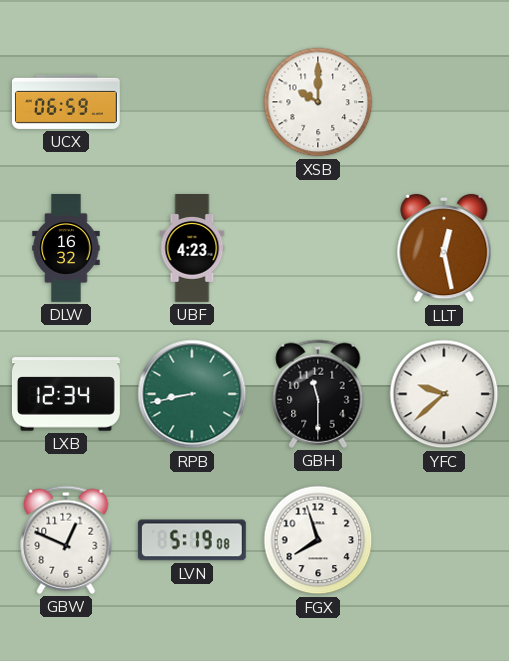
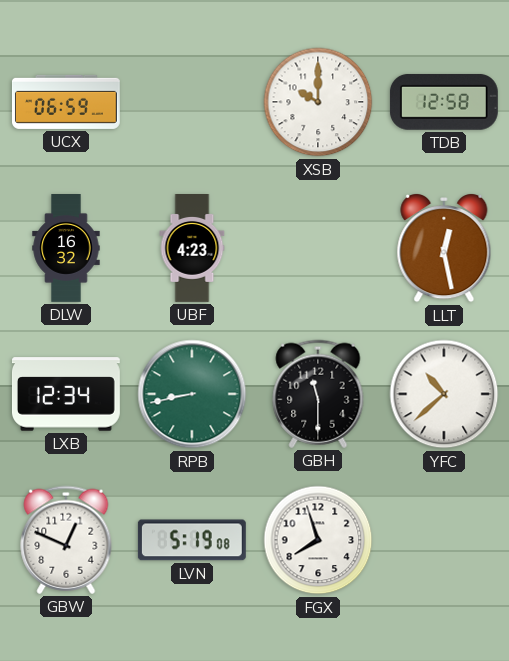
TDB: none -> 12:58
YFC: 9:38 -> 10:38
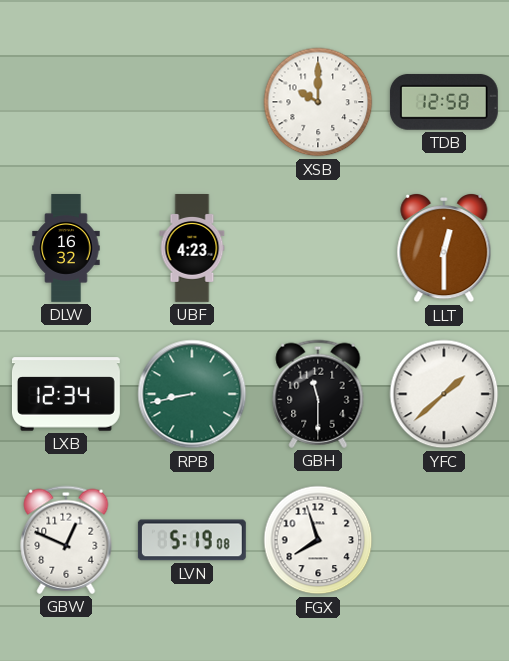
UCX: 06:59 -> none
LLT: 12:28 -> 12:30
YFC: 10:38 -> 1:38
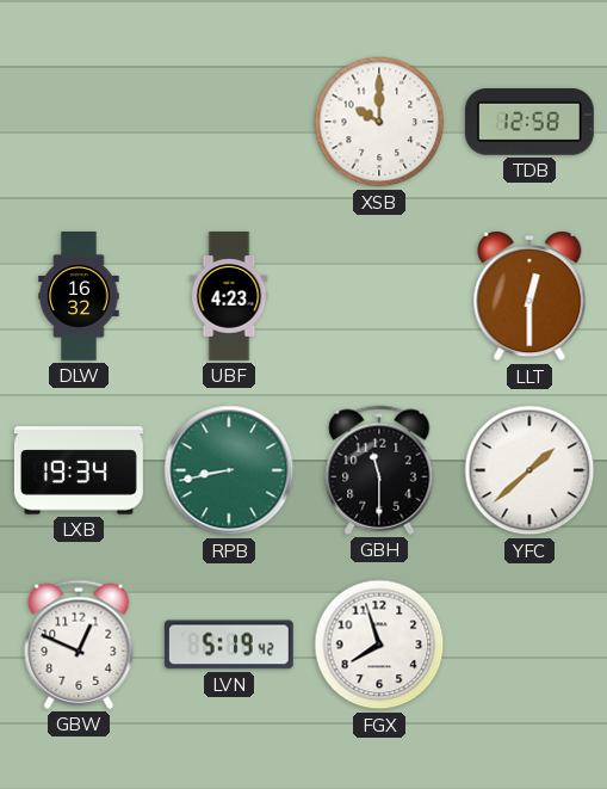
LXB: 12:34 -> 19:34
LVN: 5:19:08 -> 5:19:42
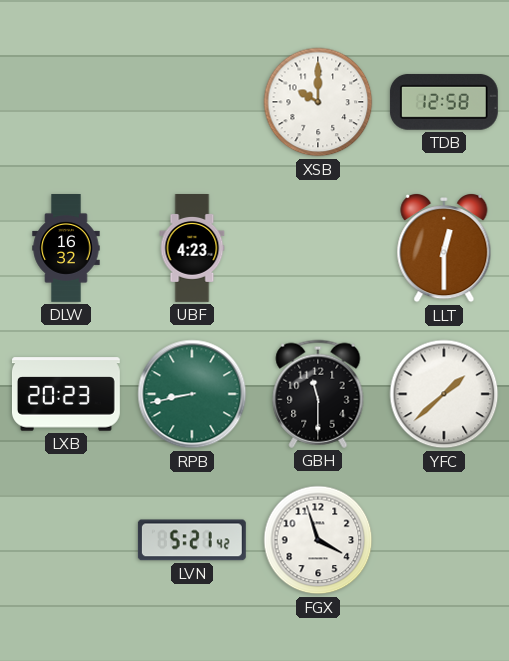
LXB: 19:34 -> 20:23
GBW: 12:49 -> none
LVN: 5:19 -> 5:21
FGX: 7:57 -> 3:57
